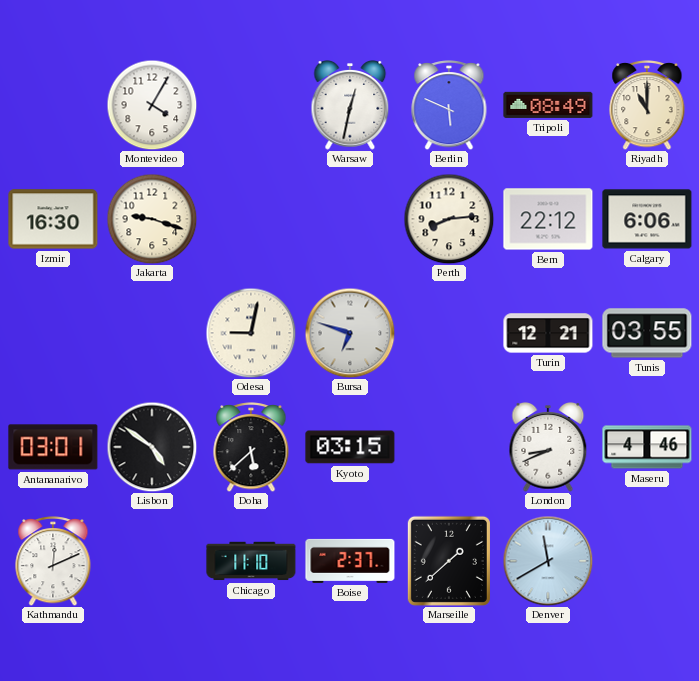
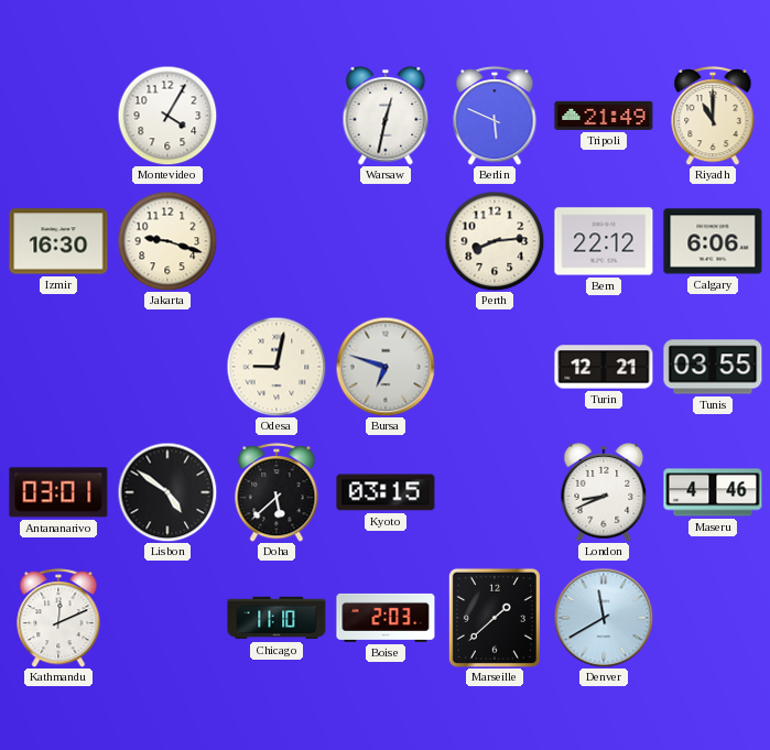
Tripoli: 08:49 -> 21:49
Boise: 2:37 -> 2:03
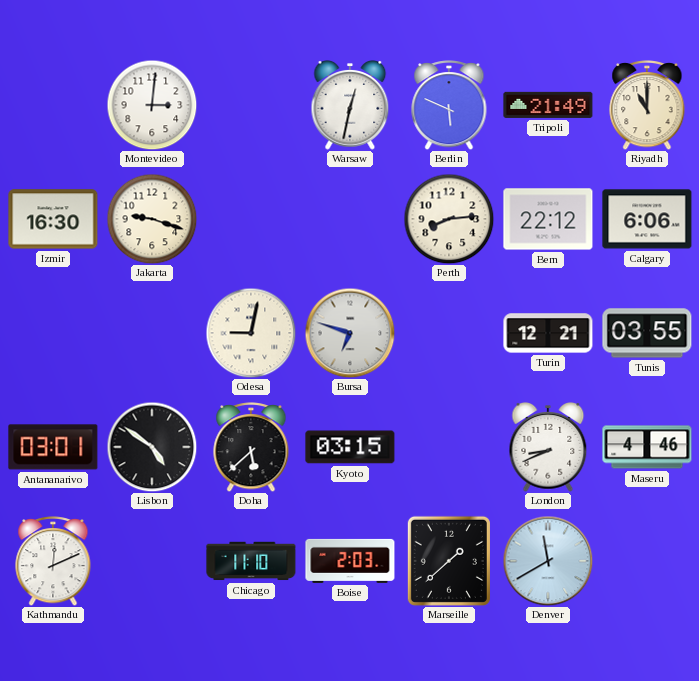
Montevideo: 4:05 -> 3:01
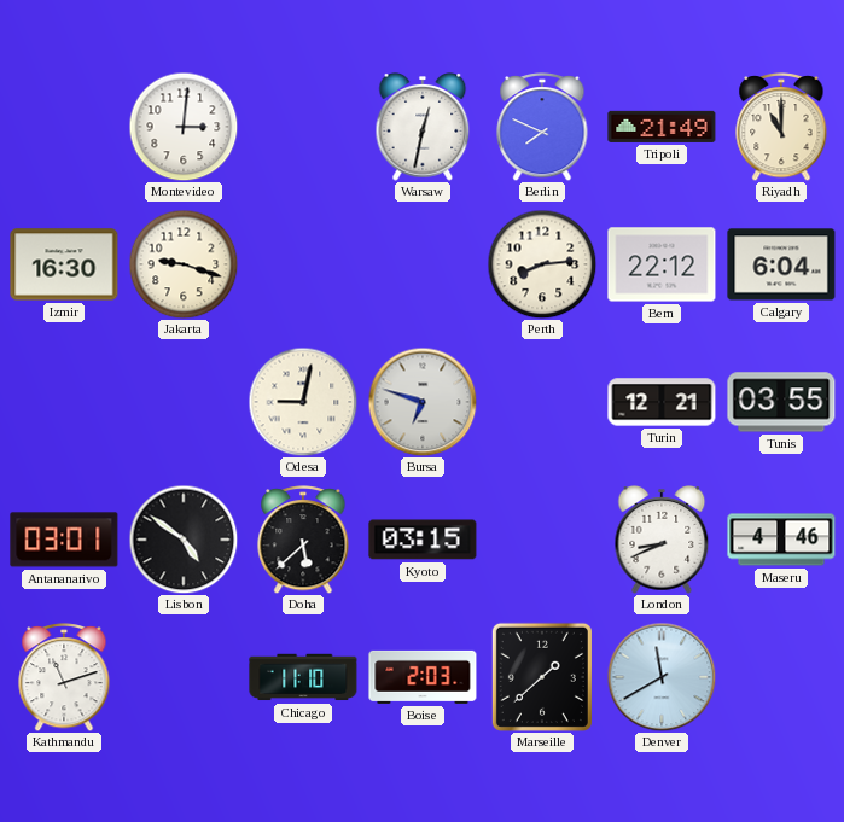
Berlin: 5:49 -> 7:49
Calgary: 6:06 -> 6:04
Kathmandu: 12:11 -> 11:12
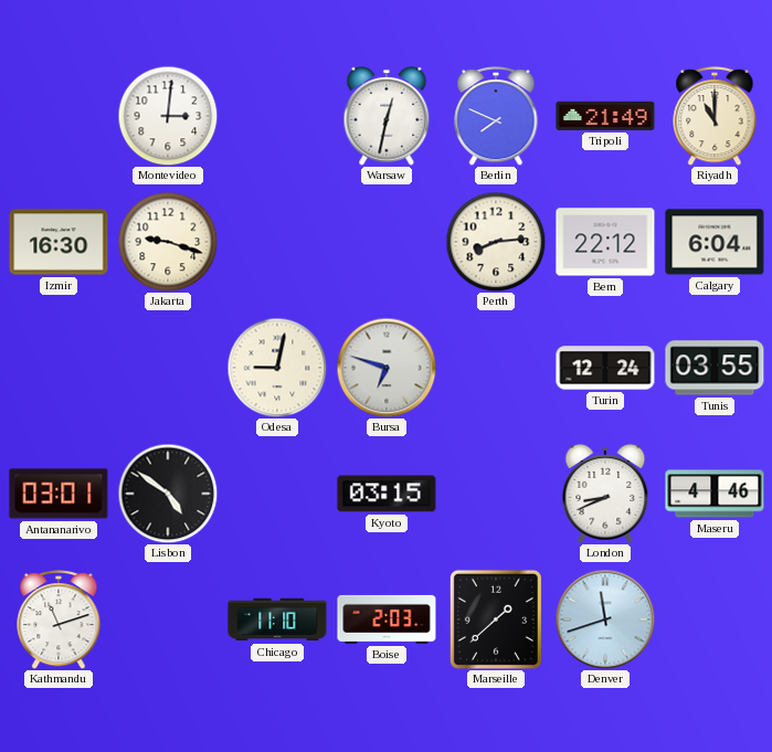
Turin: 12:21 -> 12:24
Doha: 5:38 -> none
Denver: 11:40 -> 11:42
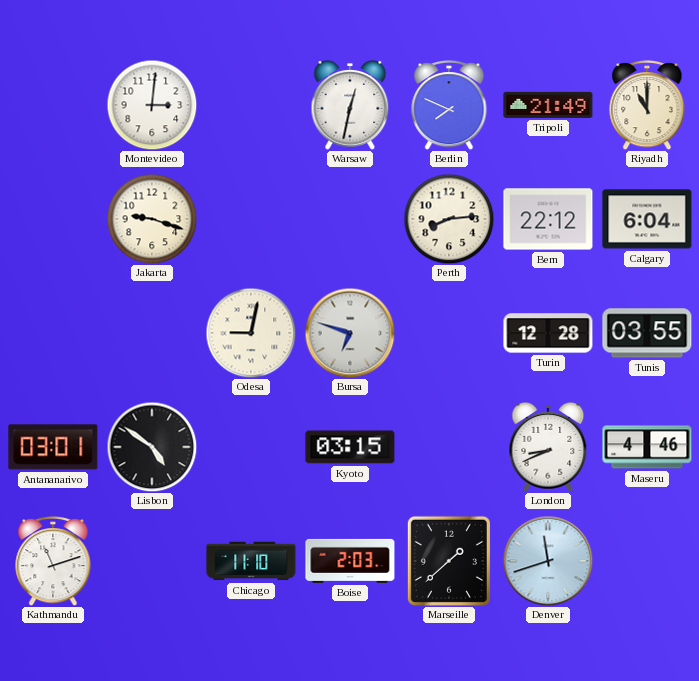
Izmir: 16:30 -> none
Turin: 12:24 -> 12:28
